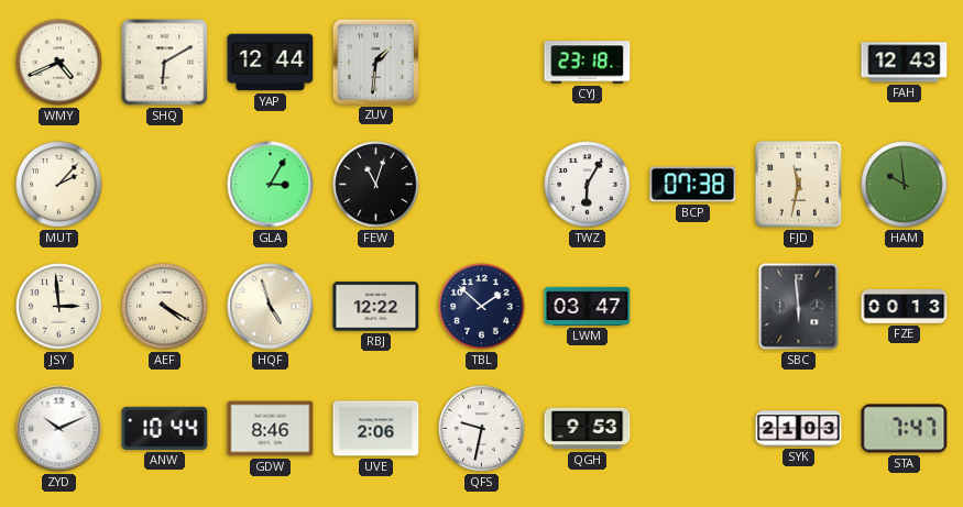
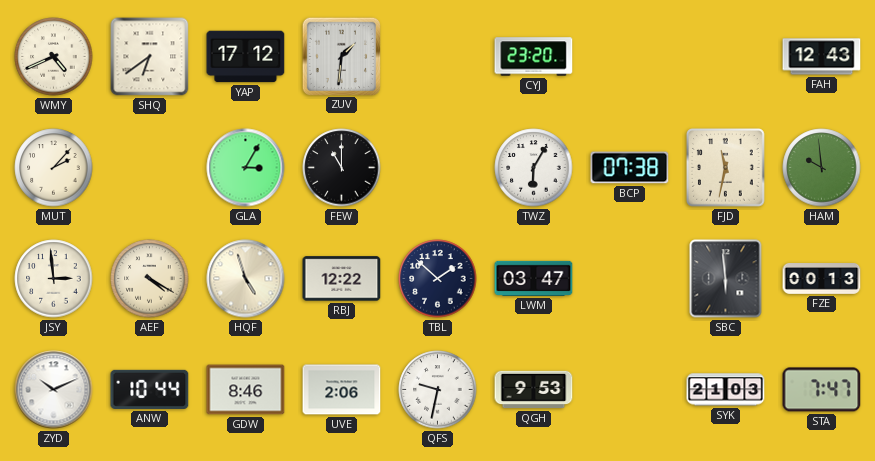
SHQ: 6:10 -> 6:39
YAP: 12:44 -> 17:12
CYJ: 23:18 -> 23:20
FEW: 11:03 -> 11:00
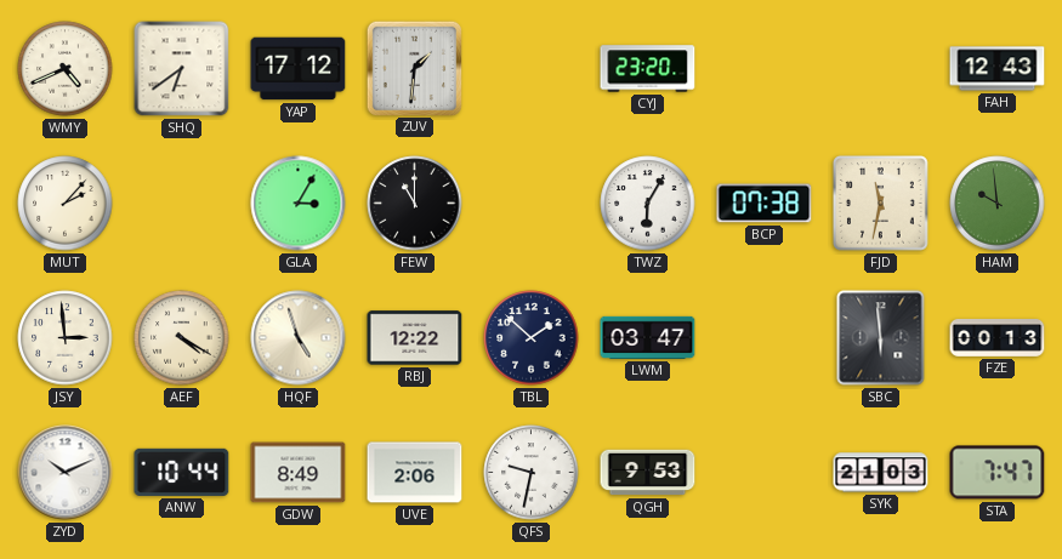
GDW: 8:46 -> 8:49
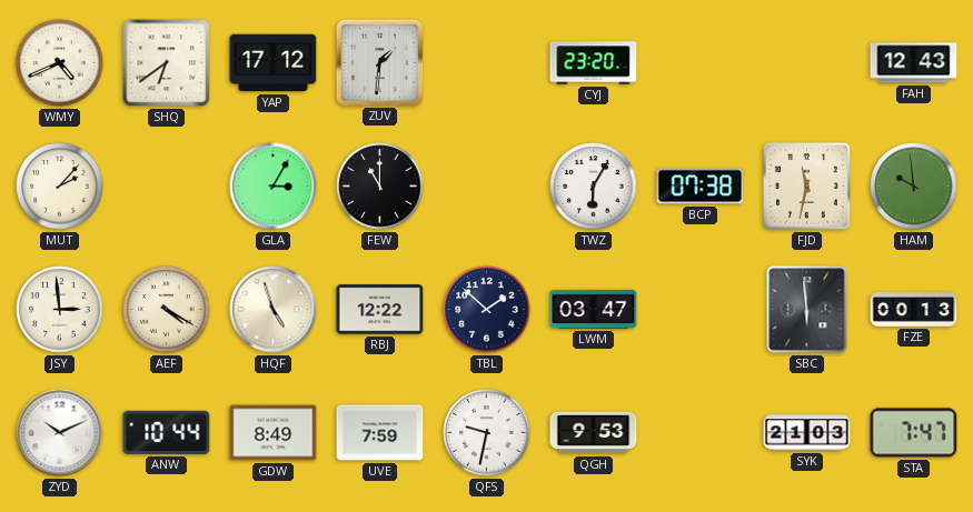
UVE: 2:06 -> 7:59
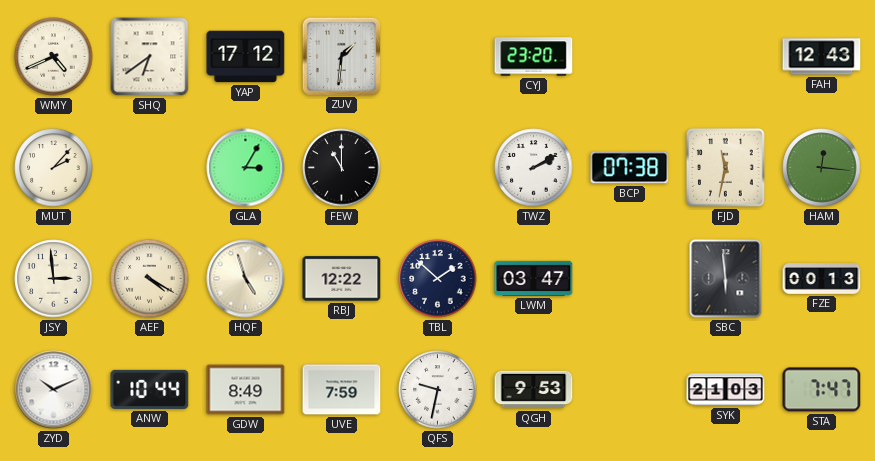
TWZ: 6:05 -> 2:10
HAM: 9:59 -> 12:16
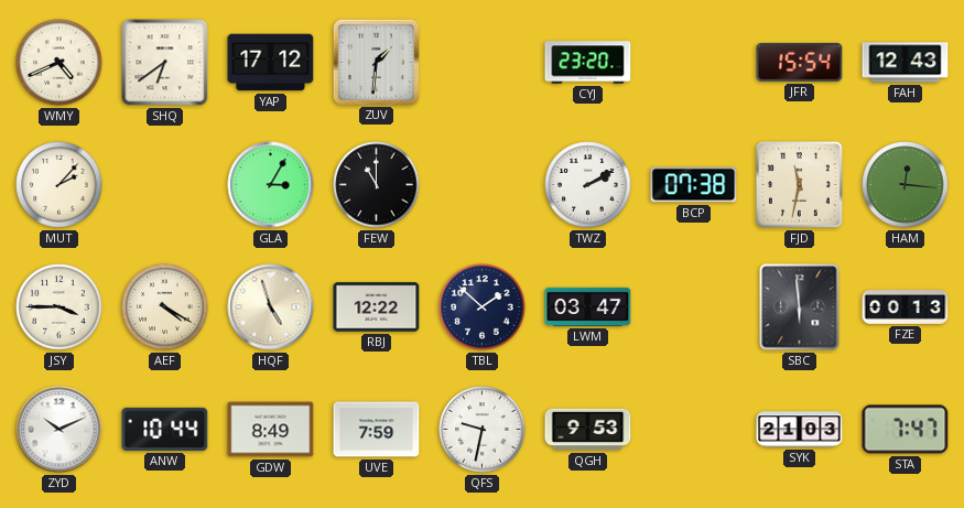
JFR: none -> 15:54
JSY: 2:59 -> 3:45
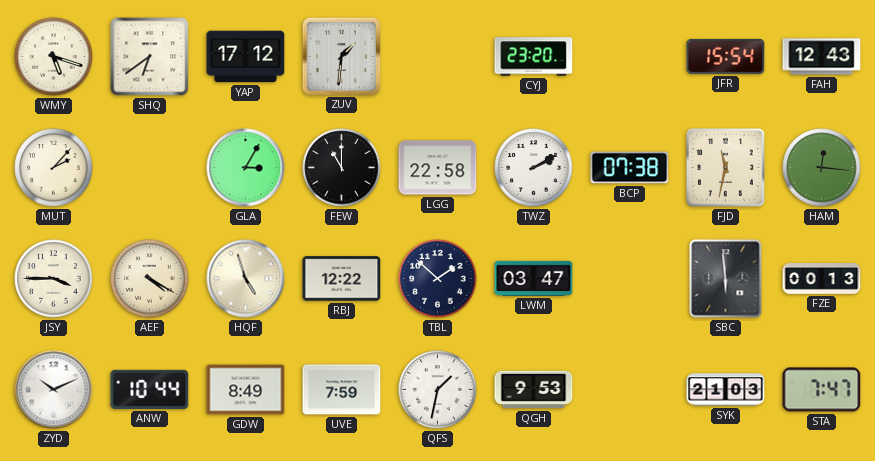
WMY: 4:41 -> 5:18
LGG: none -> 22:58
QFS: 9:32 -> 1:32
